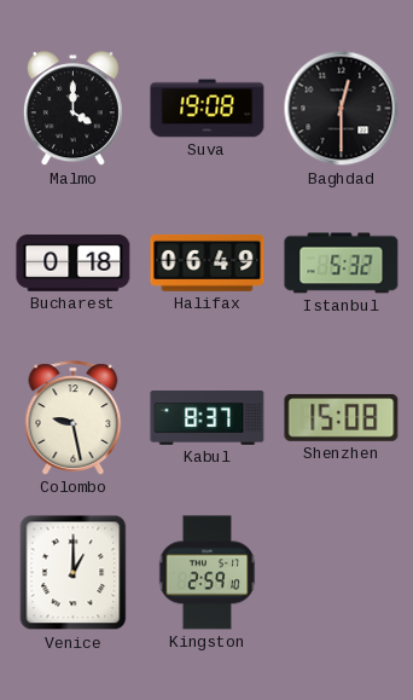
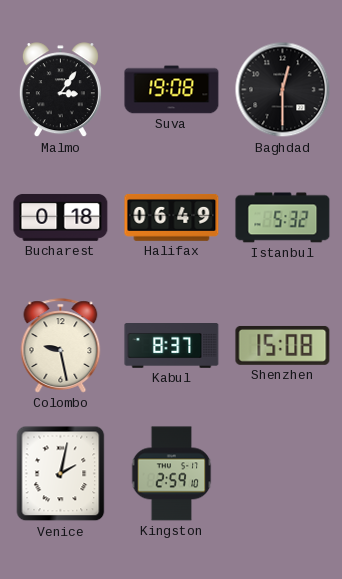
Malmo: 4:00 -> 3:06
Venice: 1:00 -> 2:02
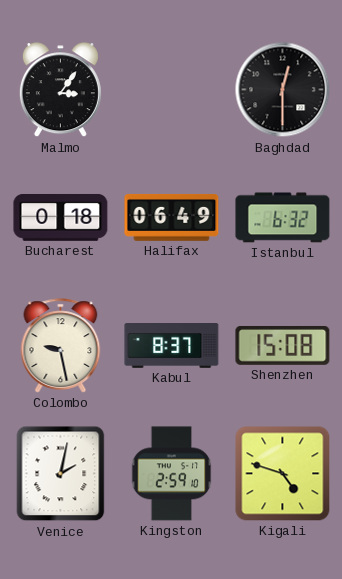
Suva: 19:08 -> none
Istanbul: 5:32 -> 6:32
Kigali: none -> 4:48
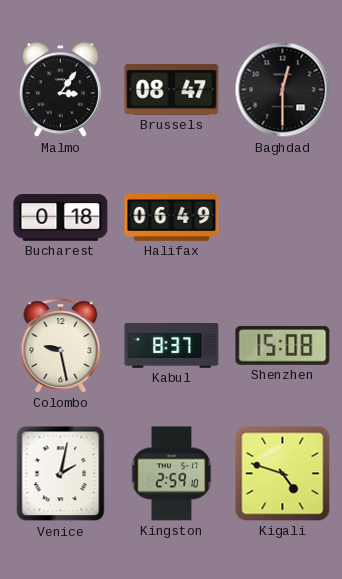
Brussels: none -> 08:47
Istanbul: 6:32 -> none
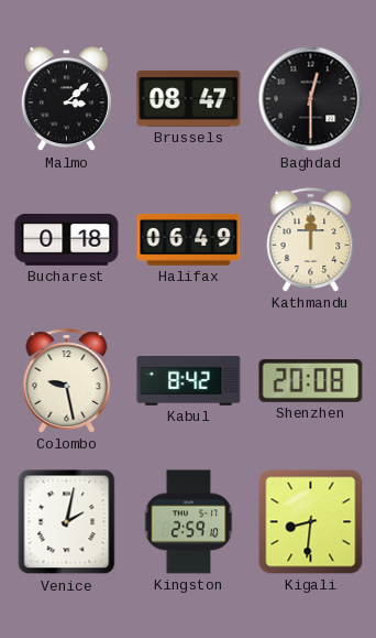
Malmo: 3:06 -> 3:08
Kathmandu: none -> 12:00
Kabul: 8:37 -> 8:42
Shenzhen: 15:08 -> 20:08
Kigali: 4:48 -> 8:31
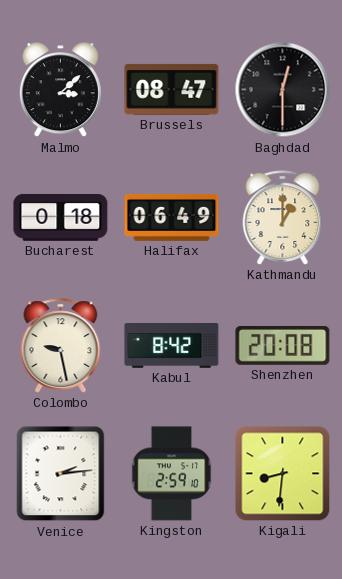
Kathmandu: 12:00 -> 1:00
Venice: 2:02 -> 2:14
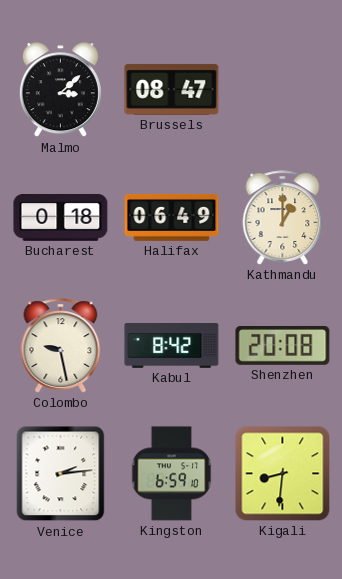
Baghdad: 12:30 -> none
Kingston: 2:59 -> 6:59
